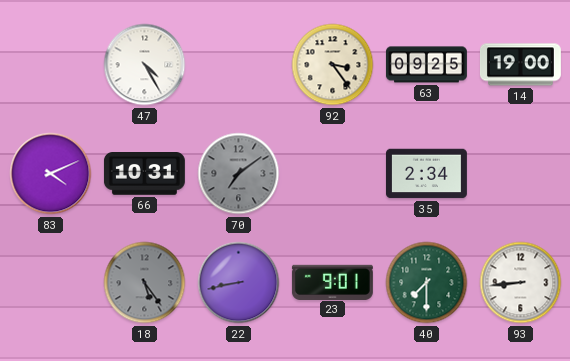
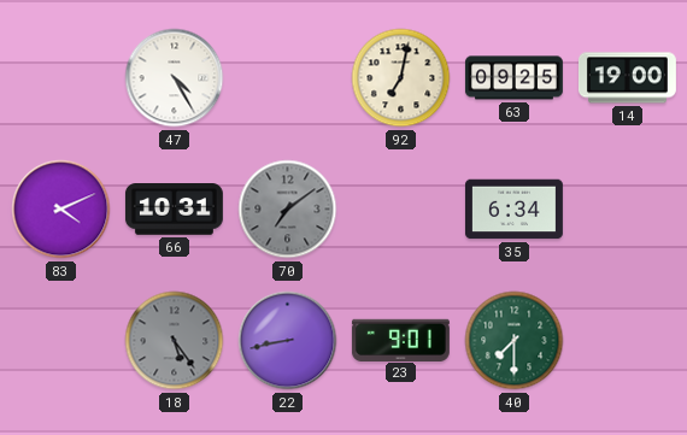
92: 3:24 -> 7:02
35: 2:34 -> 6:34
93: 8:44 -> none
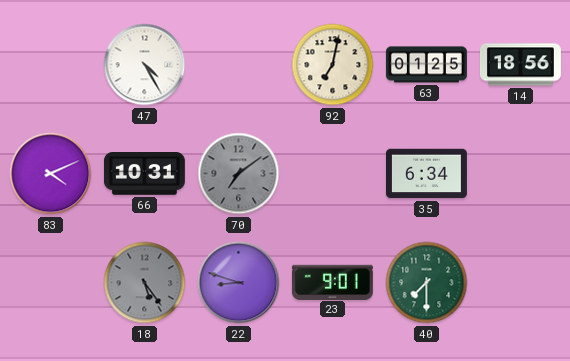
63: 09:25 -> 01:25
14: 19:00 -> 18:56
22: 8:43 -> 8:48
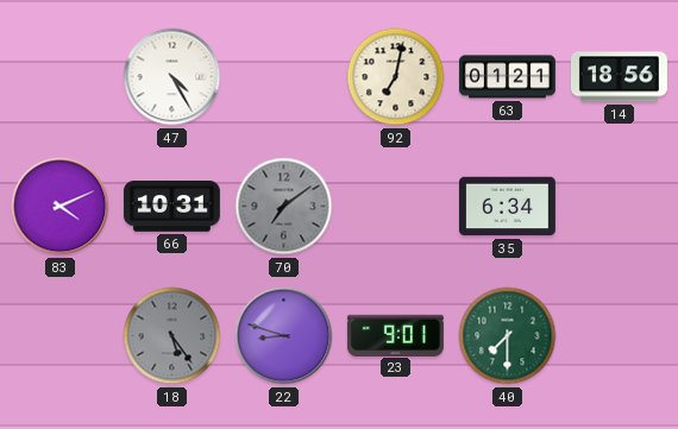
63: 01:25 -> 01:21
